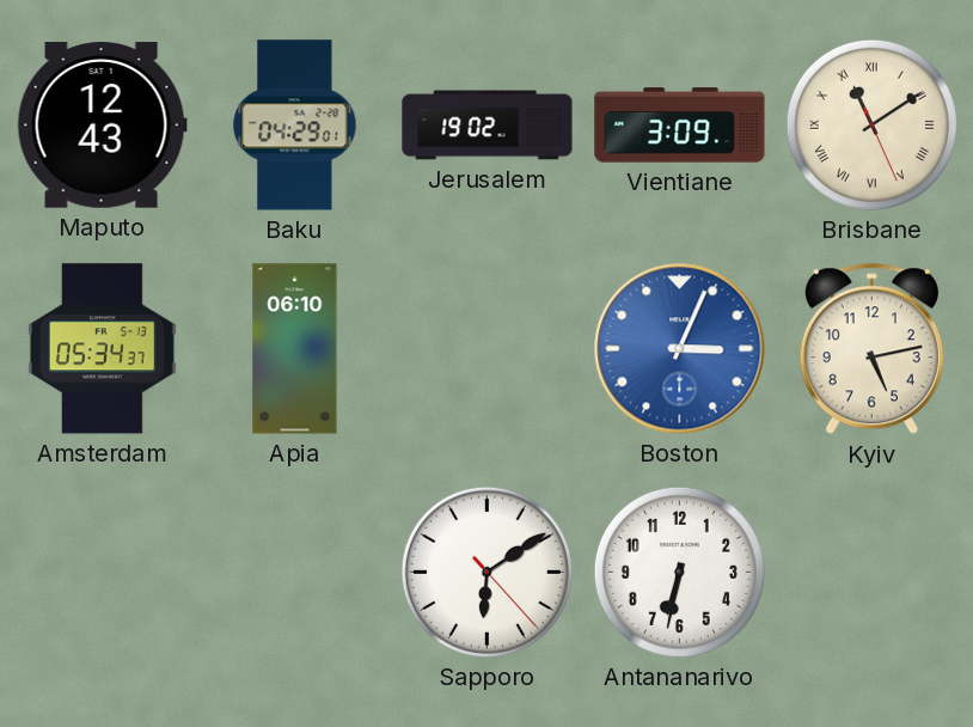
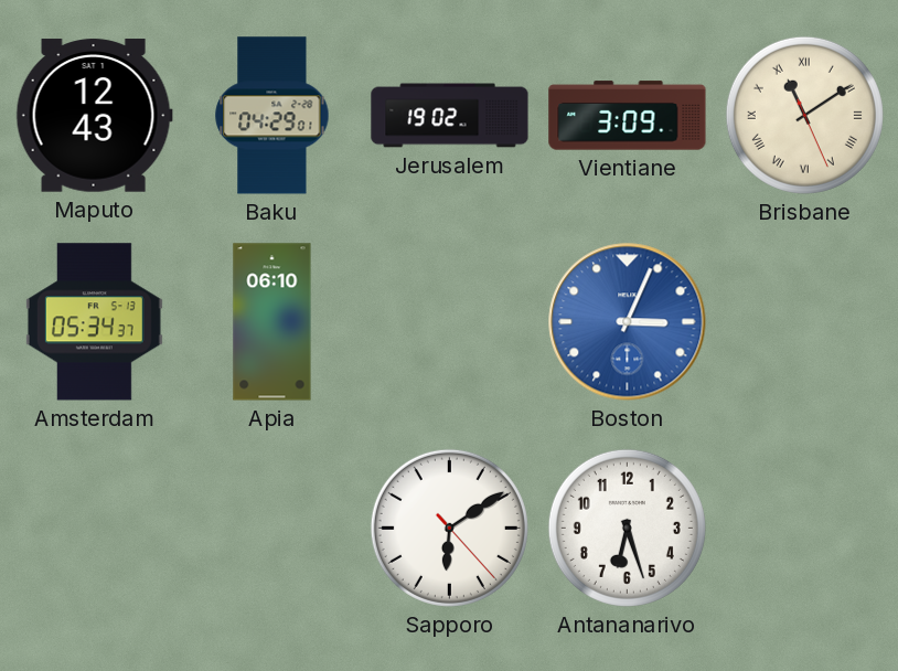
Kyiv: 5:13 -> none
Antananarivo: 6:32 -> 6:27
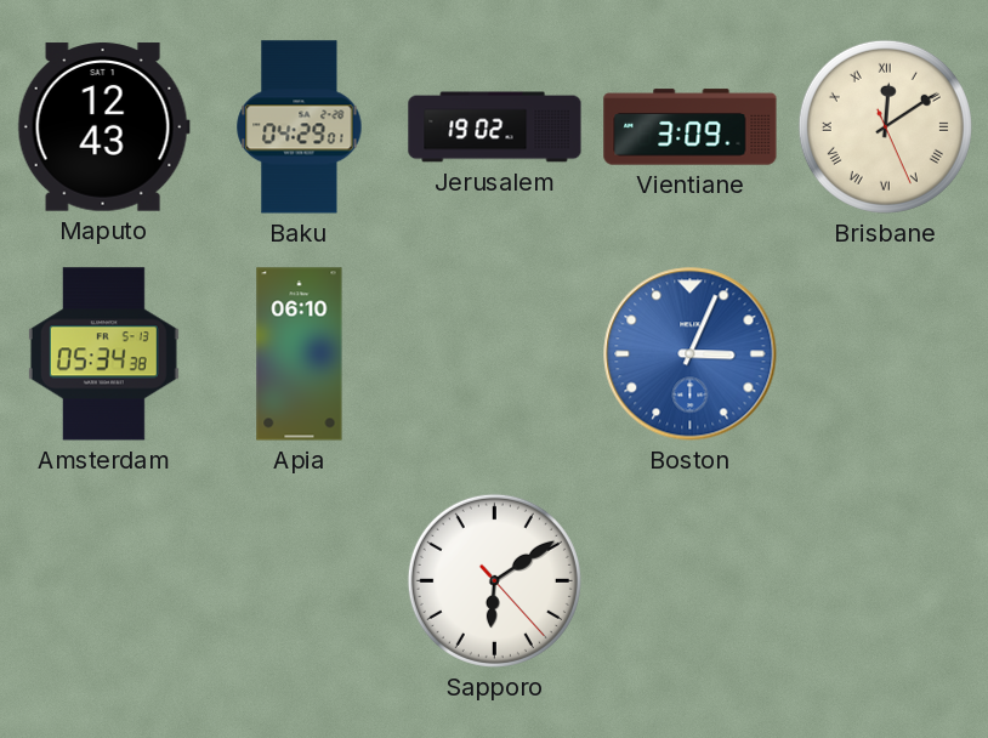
Brisbane: 11:09 -> 12:09
Amsterdam: 05:34:37 -> 05:34:38
Antananarivo: 6:27 -> none
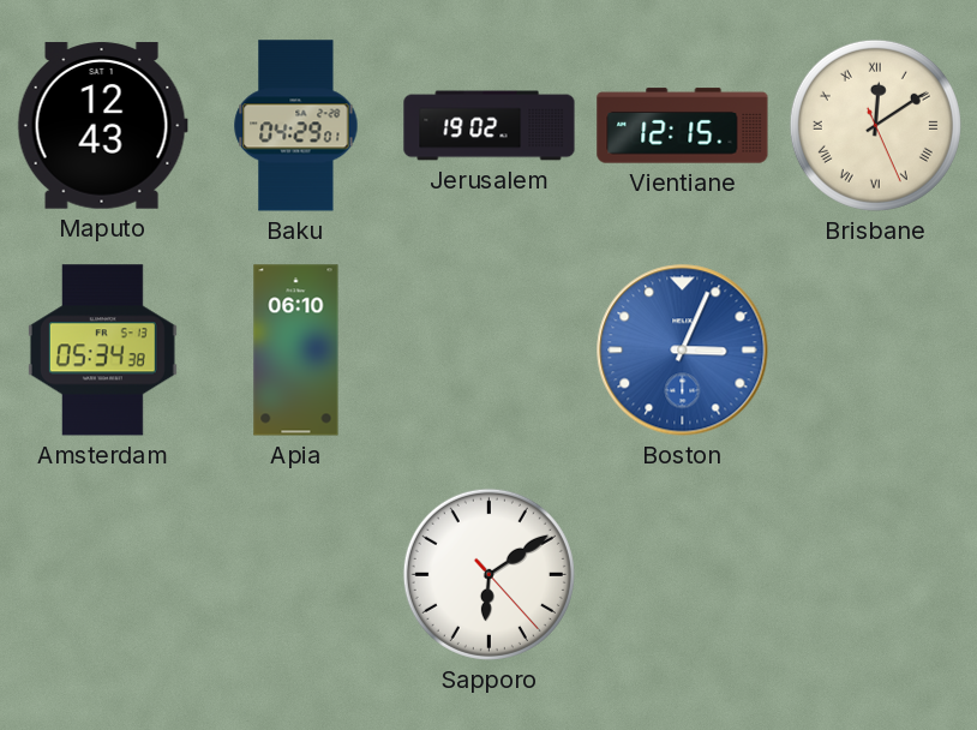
Vientiane: 3:09 -> 12:15
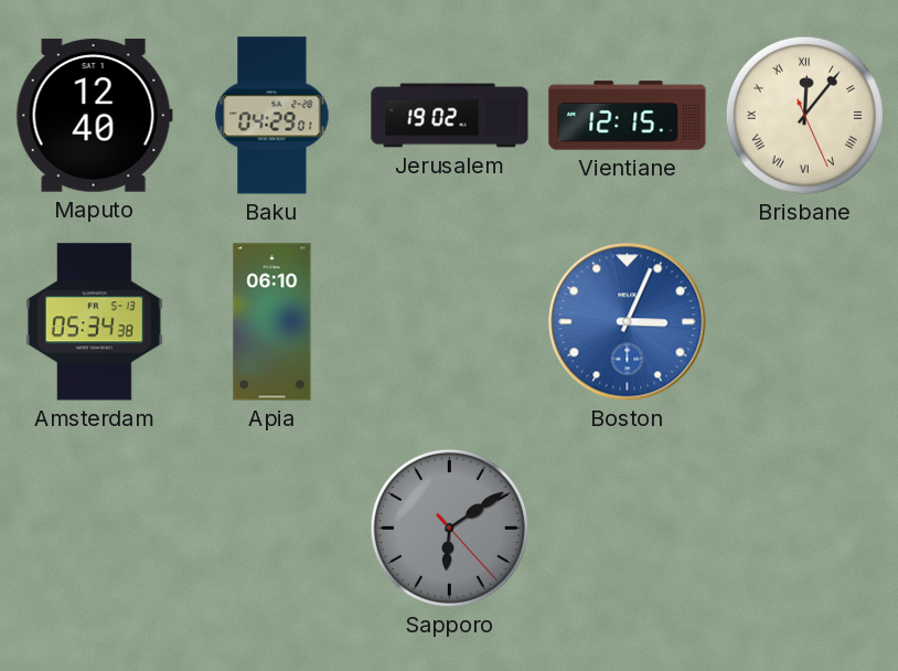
Maputo: 12:43 -> 12:40
Brisbane: 12:09 -> 12:06
Sapporo dial: white -> grey
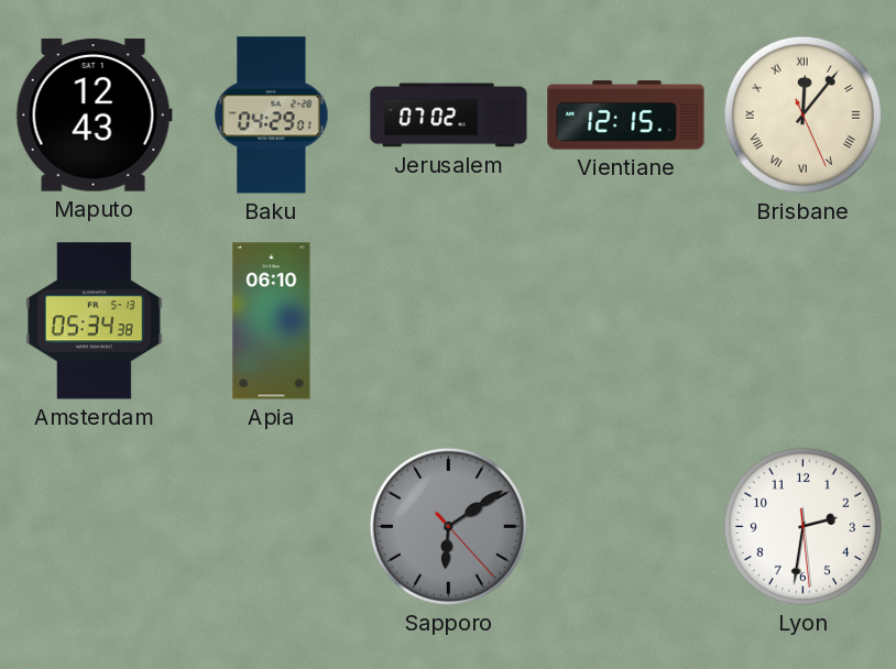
Maputo: 12:40 -> 12:43
Jerusalem: 19:02 -> 07:02
Boston: 3:04 -> none
Lyon: none -> 2:31
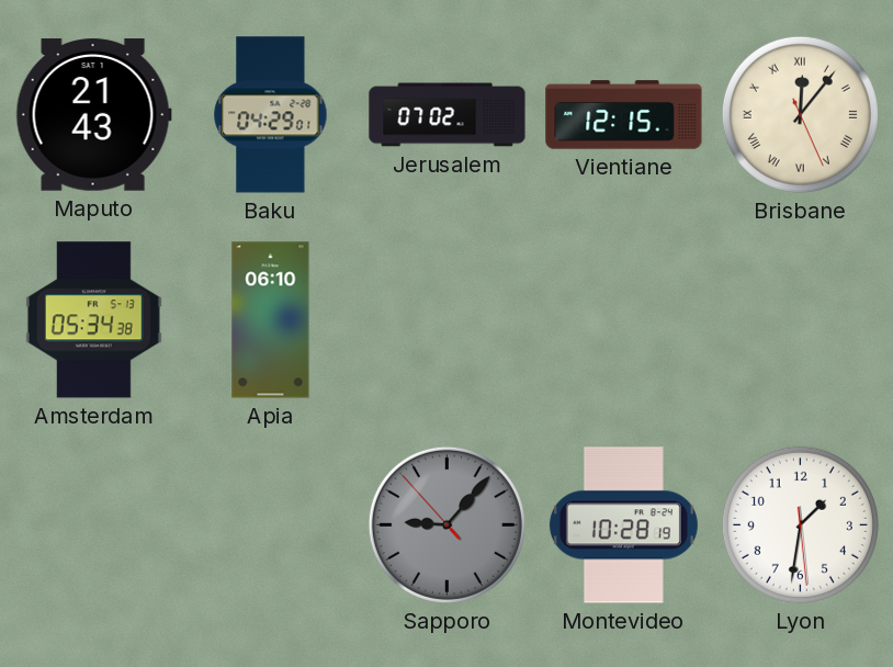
Maputo: 12:43 -> 21:43
Sapporo: 6:09 -> 9:06
Montevideo: none -> 10:28
Lyon: 2:31 -> 1:31
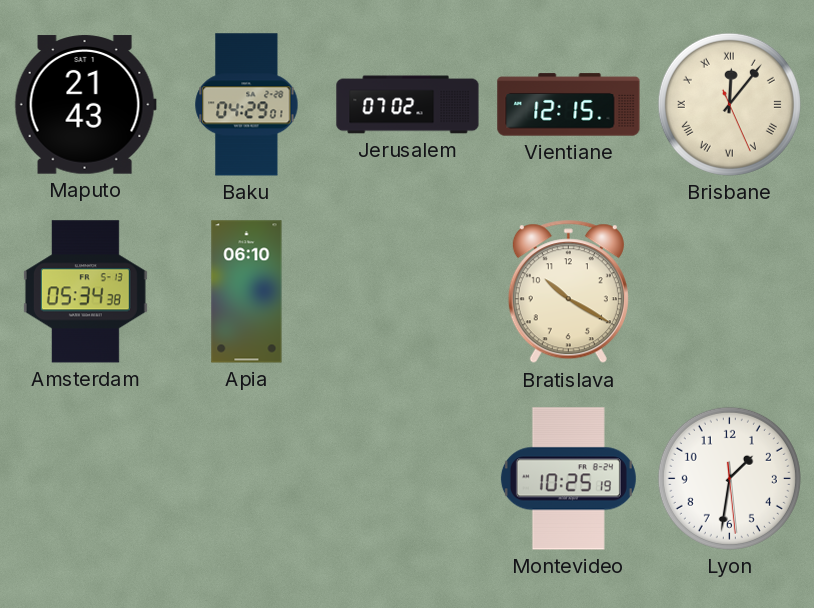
Bratislava: none -> 10:20
Sapporo: 9:06 -> none
Montevideo: 10:28 -> 10:25
